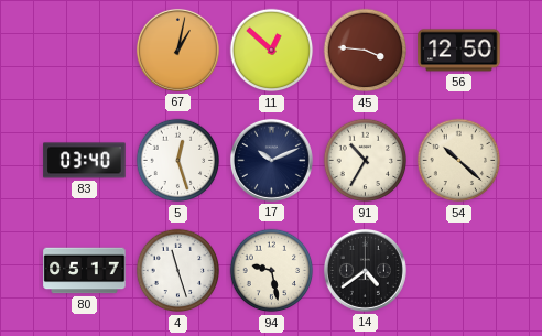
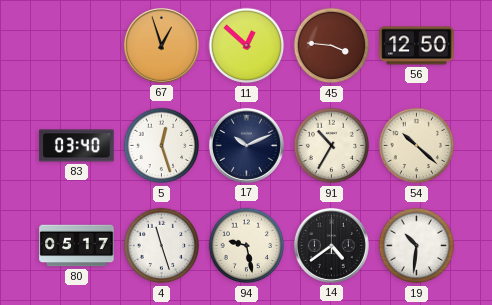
67: 1:02 -> 12:57
19: none -> 10:31
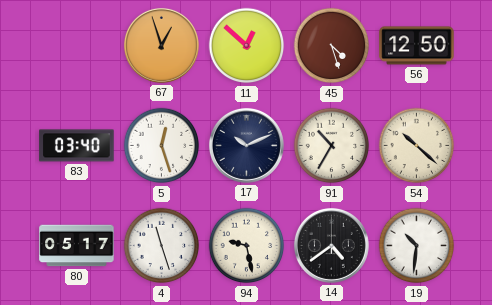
45: 3:46 -> 4:27
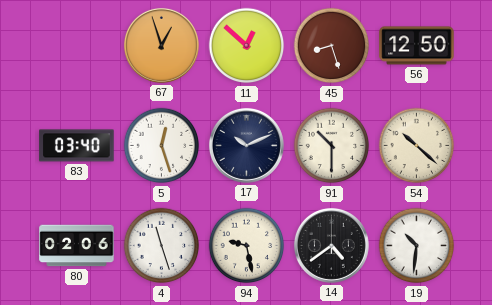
45: 4:27 -> 8:27
91: 10:35 -> 10:30
80: 05:17 -> 02:06
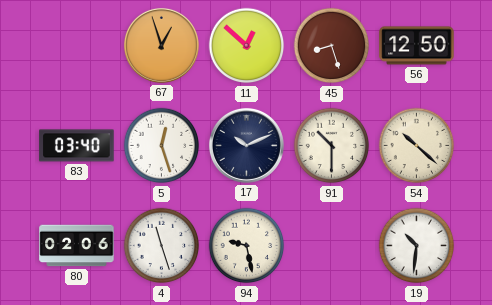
14: 4:39 -> none
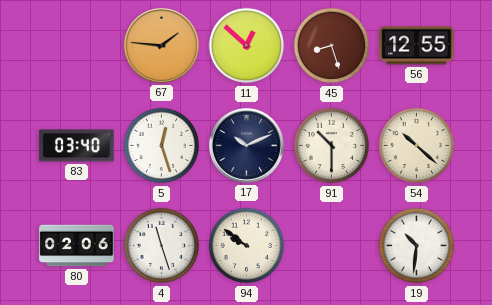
67: 12:57 -> 1:46
56: 12:50 -> 12:55
94: 9:28 -> 9:51
